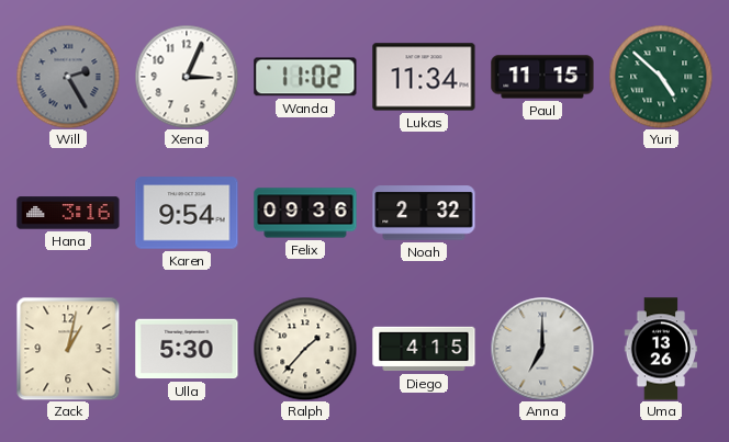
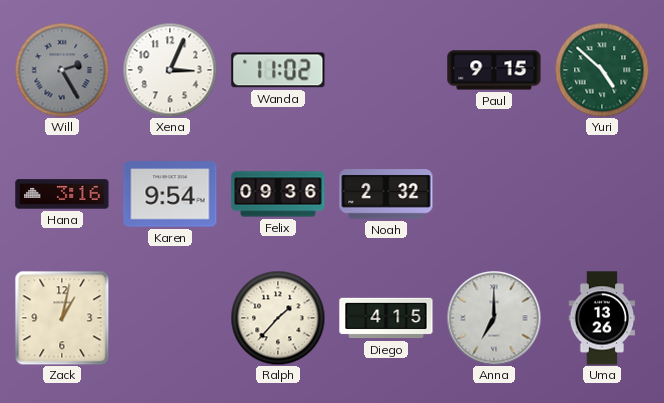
Lukas: 11:34 -> none
Paul: 11:15 -> 9:15
Ulla: 5:30 -> none
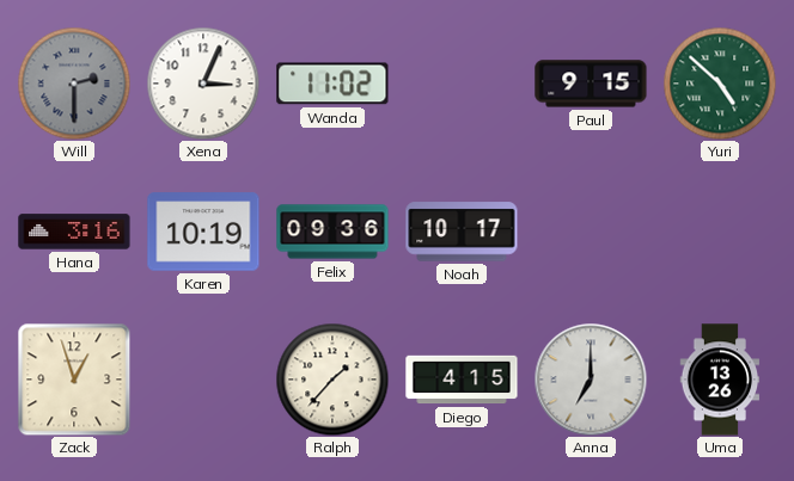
Will: 2:25 -> 2:30
Karen: 9:54 -> 10:19
Noah: 2:32 -> 10:17
Zack: 1:02 -> 12:57
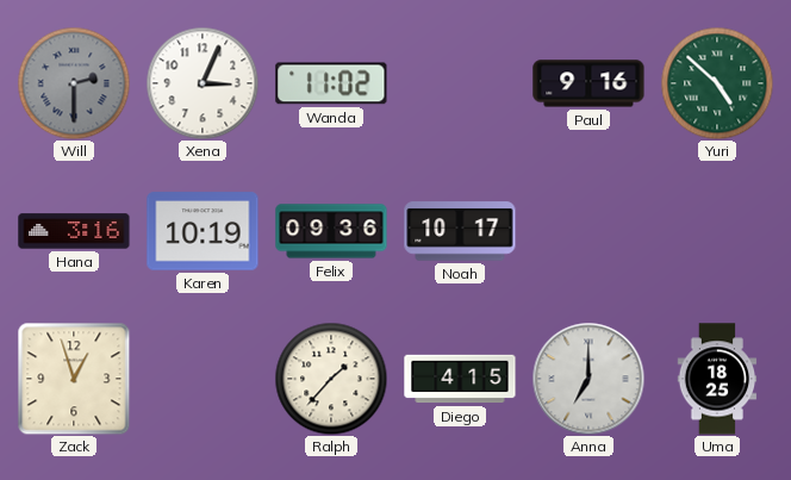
Paul: 9:15 -> 9:16
Uma: 13:26 -> 18:25
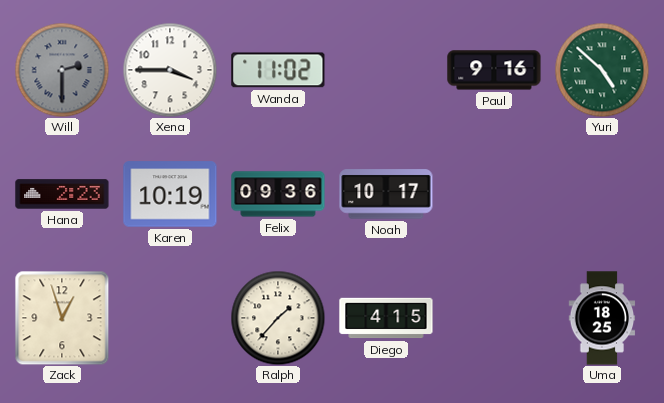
Xena: 3:04 -> 3:45
Hana: 3:16 -> 2:23
Anna: 7:00 -> none
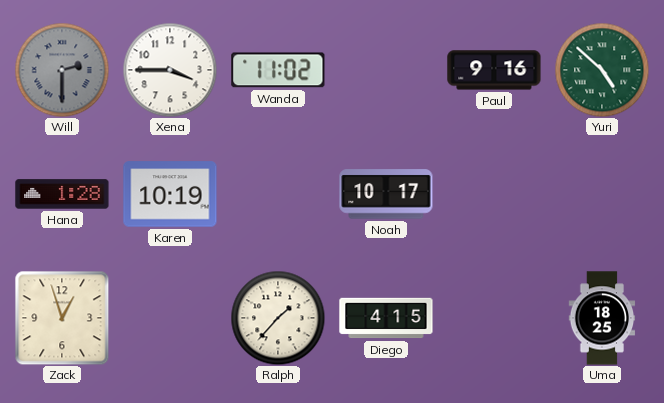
Hana: 2:23 -> 1:28
Felix: 09:36 -> none
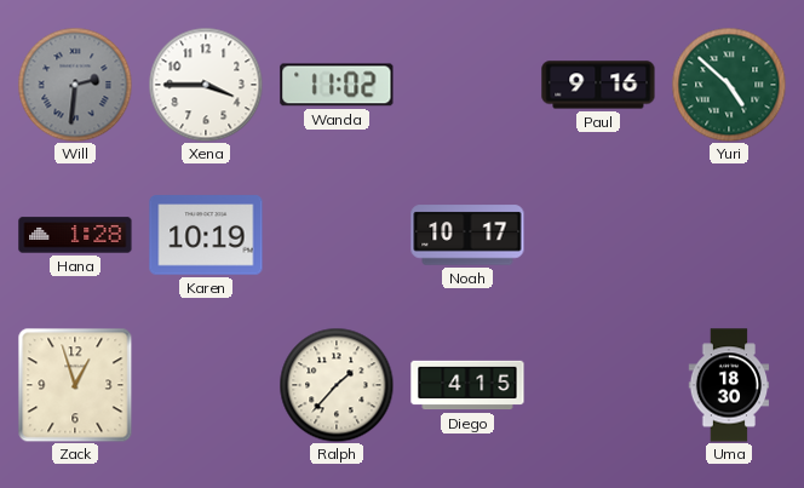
Will: 2:30 -> 2:31
Uma: 18:25 -> 18:30
